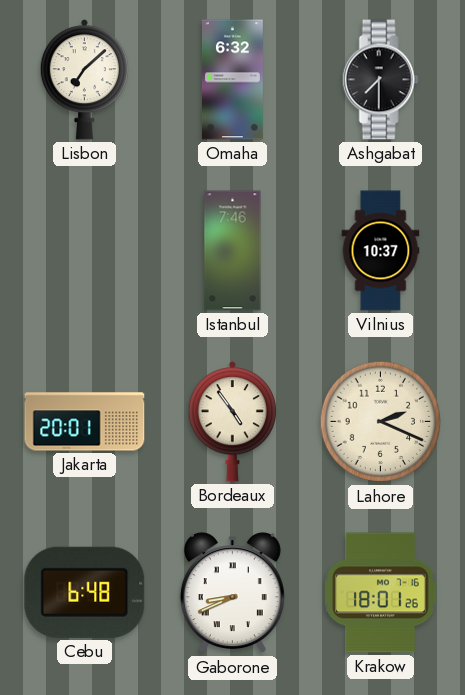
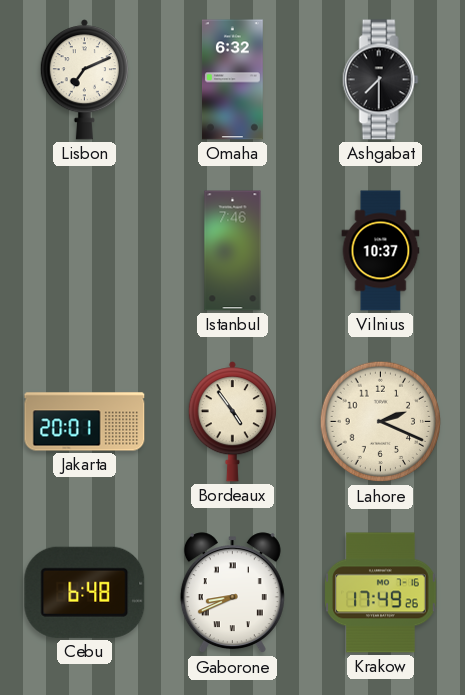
Lisbon: 7:08 -> 7:11
Krakow: 18:01 -> 17:49
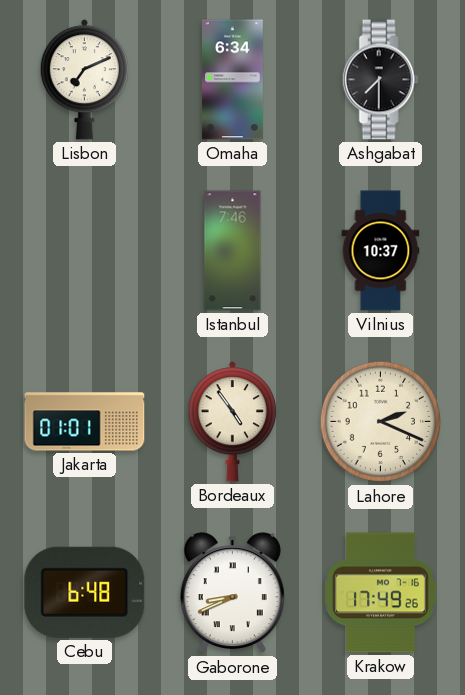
Omaha: 6:32 -> 6:34
Jakarta: 20:01 -> 01:01
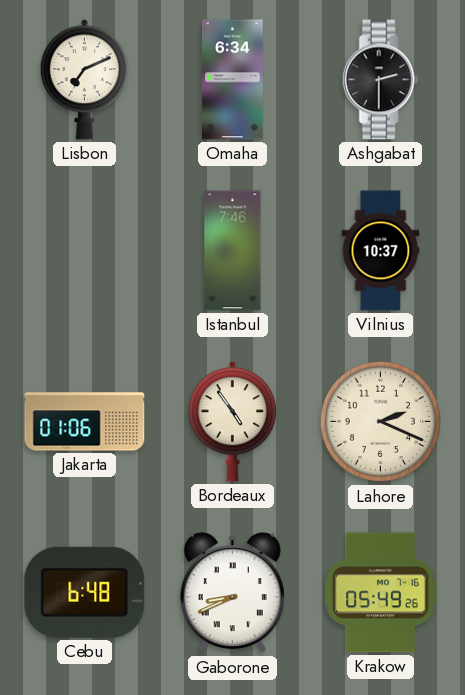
Ashgabat: 7:30 -> 2:30
Jakarta: 01:01 -> 01:06
Krakow: 17:49 -> 05:49
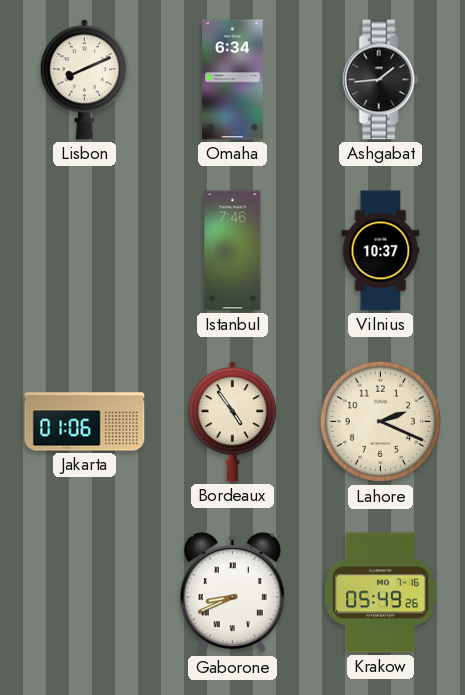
Lisbon: 7:11 -> 8:11
Ashgabat: 2:30 -> 1:44
Cebu: 6:48 -> none
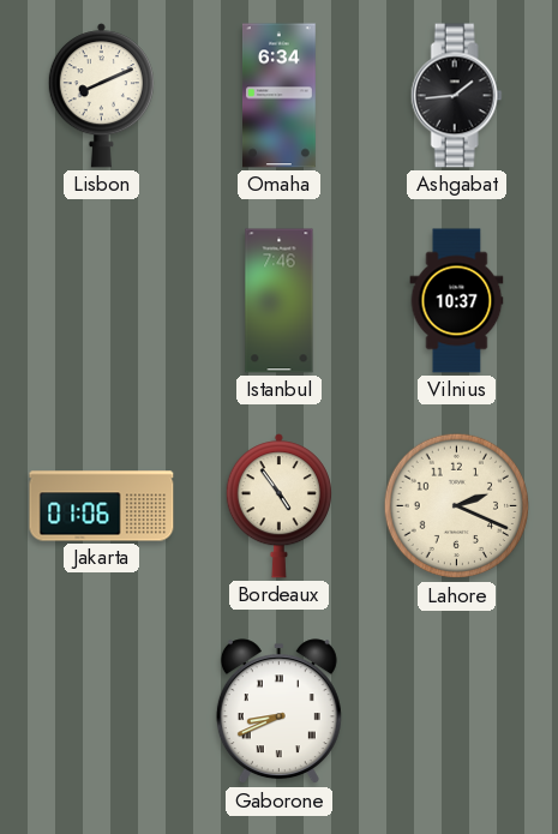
Krakow: 05:49 -> none
